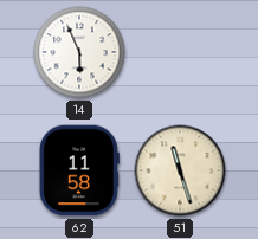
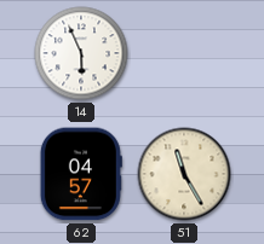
62: 11:58 -> 04:57
51: 11:27 -> 11:25
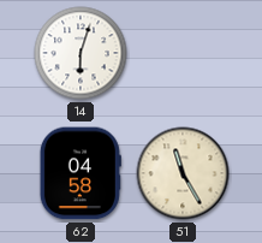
14: 5:56 -> 6:03
62: 04:57 -> 04:58
